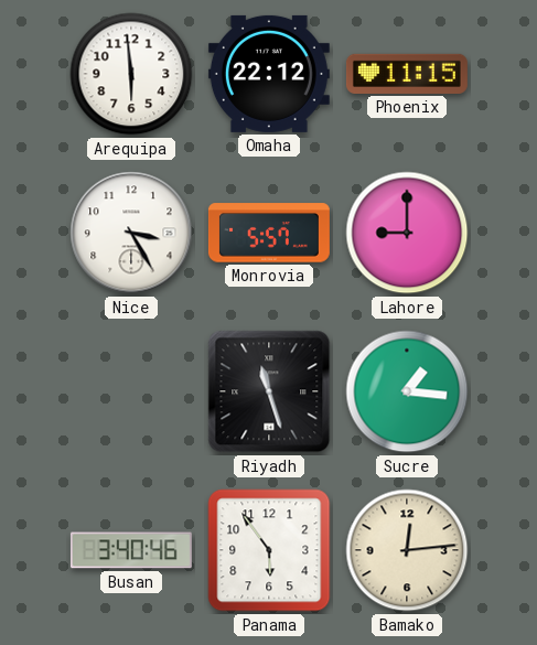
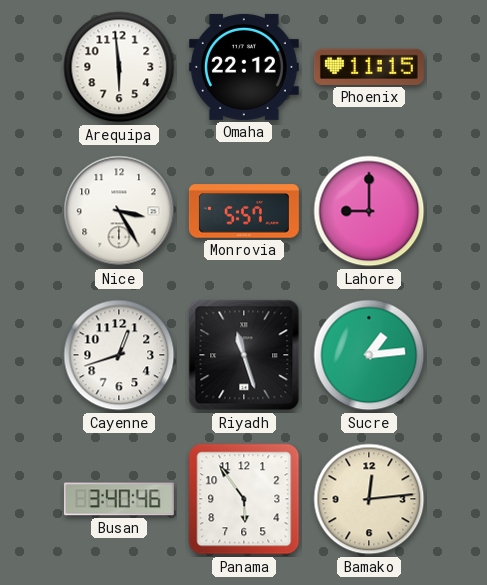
Cayenne: none -> 12:42
Sucre: 1:16 -> 1:14
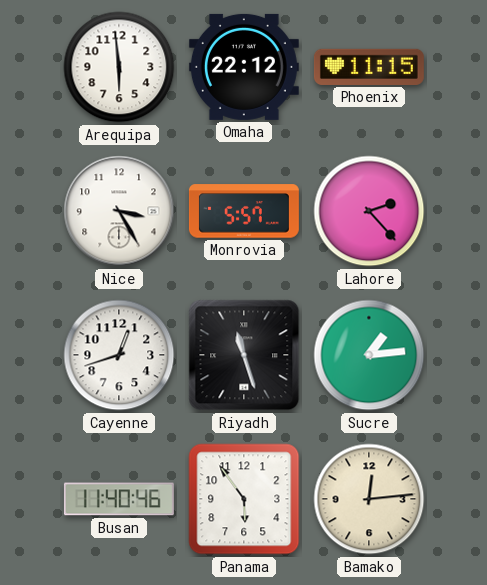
Lahore: 9:00 -> 2:23
Busan: 3:40 -> 11:40
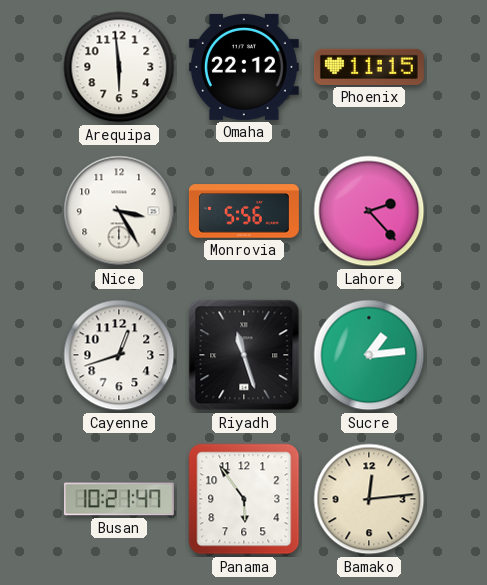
Monrovia: 5:57 -> 5:56
Busan: 11:40 -> 10:21
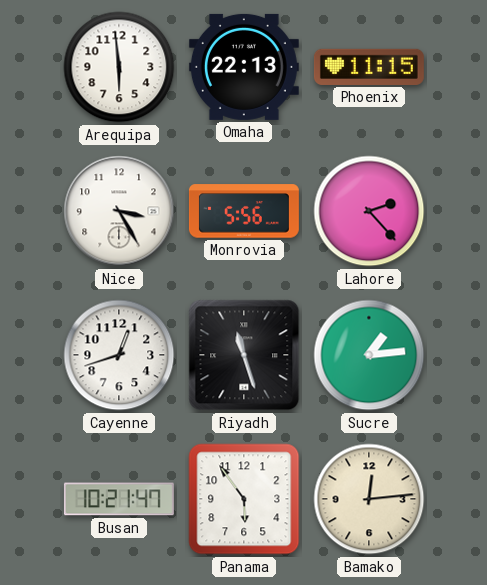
Omaha: 22:12 -> 22:13
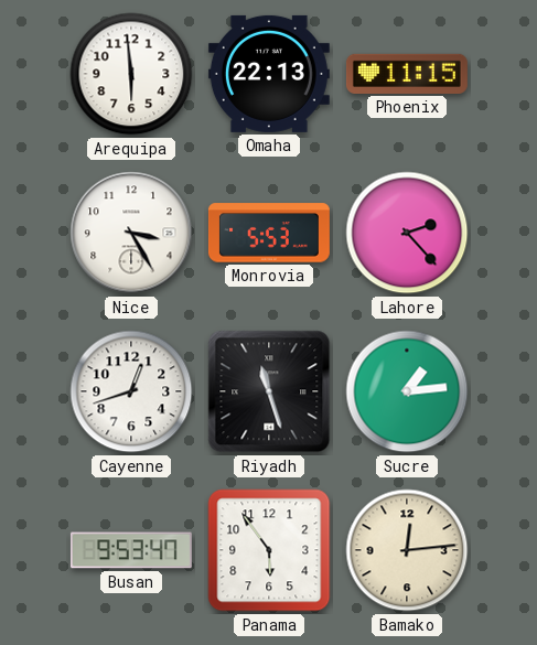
Monrovia: 5:56 -> 5:53
Busan: 10:21 -> 9:53
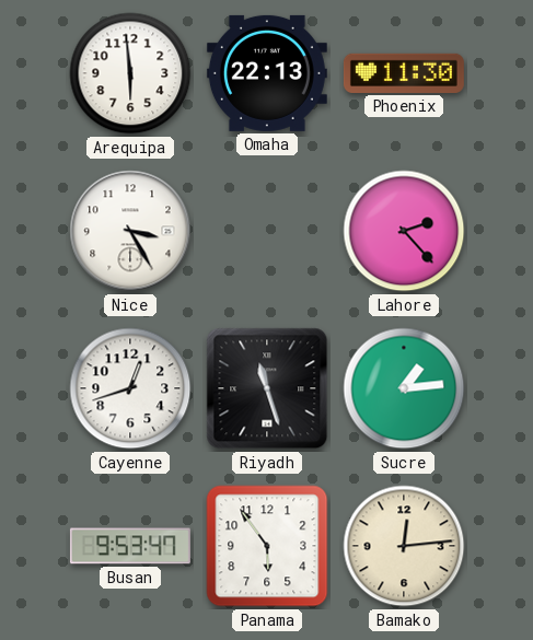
Phoenix: 11:15 -> 11:30
Monrovia: 5:53 -> none
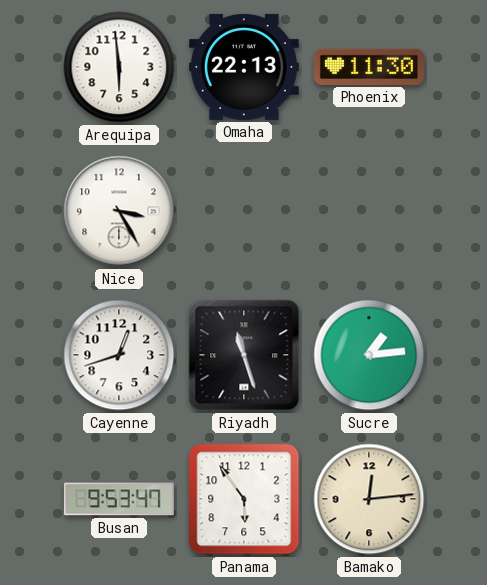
Lahore: 2:23 -> none
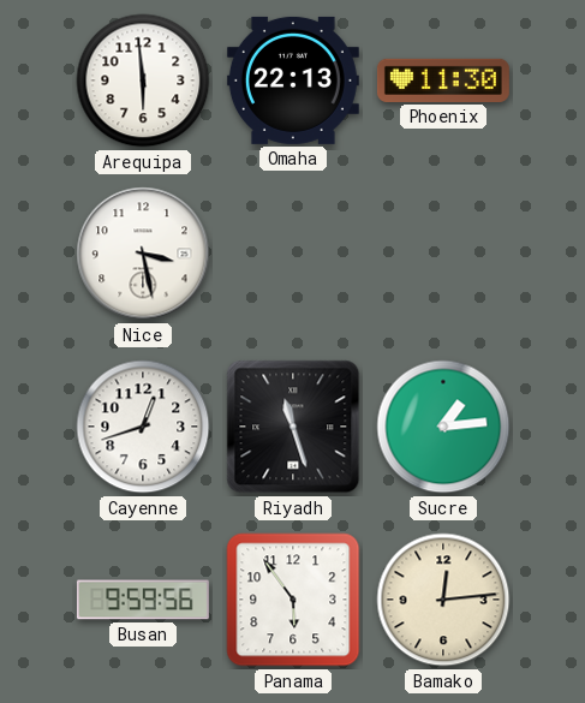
Nice: 3:25 -> 3:28
Busan: 9:53 -> 9:59
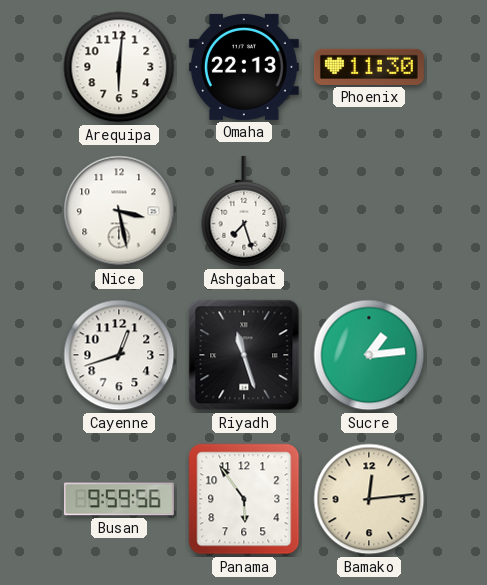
Arequipa: 5:59 -> 6:01
Ashgabat: none -> 7:27
